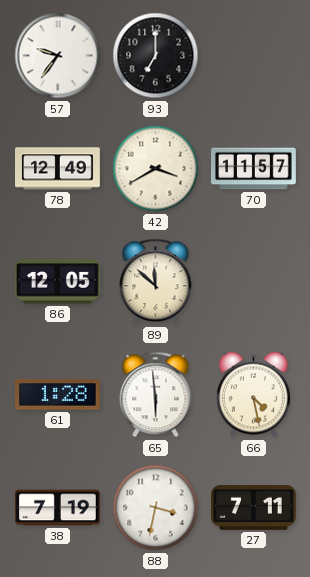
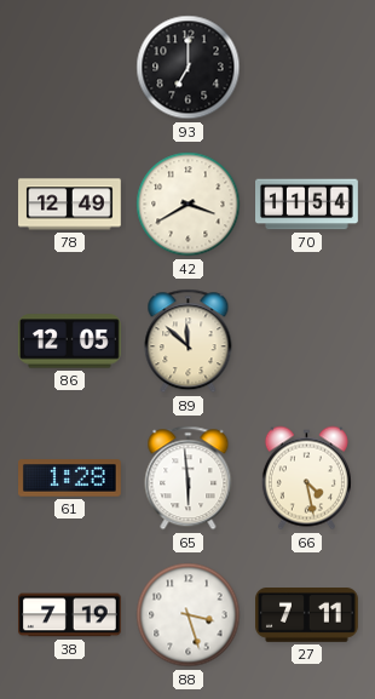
57: 9:36 -> none
70: 11:57 -> 11:54
88: 3:32 -> 3:27
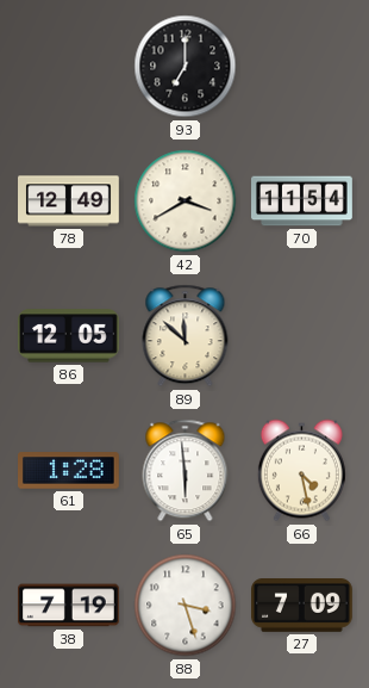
27: 7:11 -> 7:09
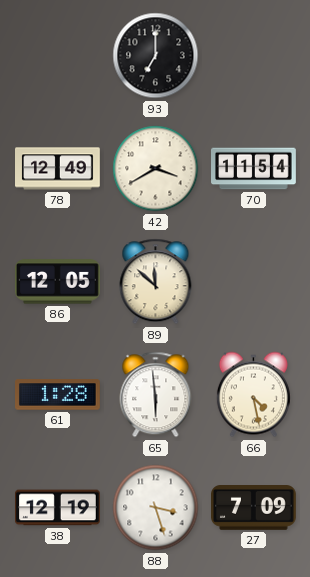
38: 7:19 -> 12:19
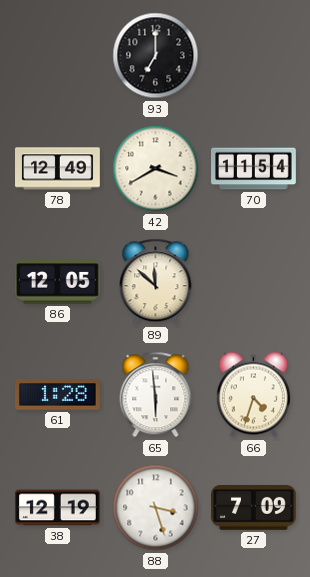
66: 4:28 -> 4:33
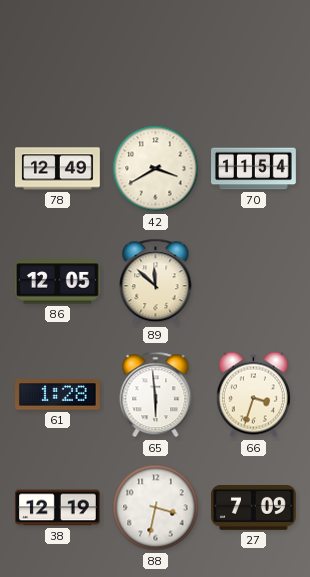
93: 7:00 -> none
66: 4:33 -> 3:33
88: 3:27 -> 3:32
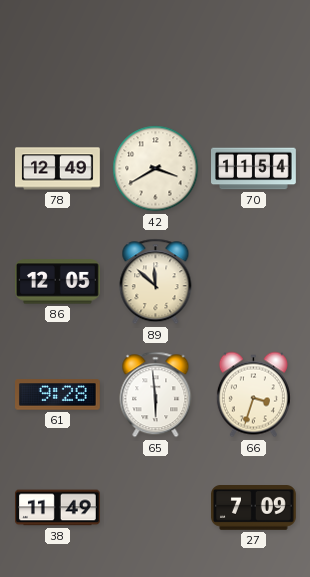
61: 1:28 -> 9:28
38: 12:19 -> 11:49
88: 3:32 -> none
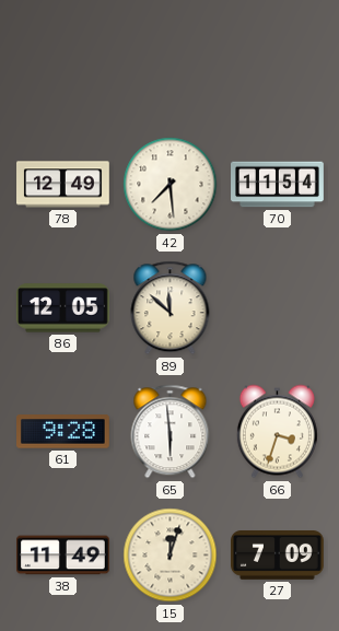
42: 3:40 -> 7:29
15: none -> 12:03
